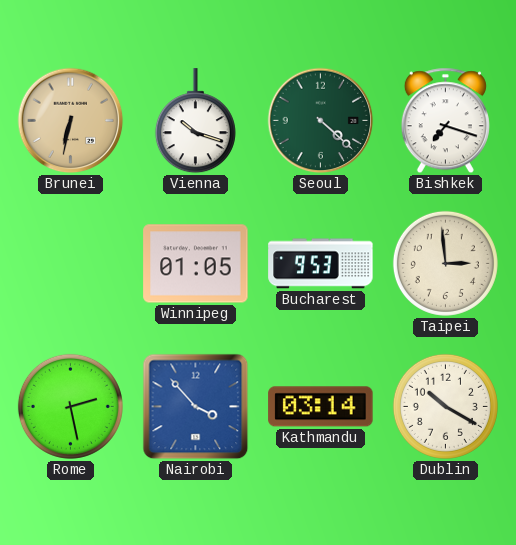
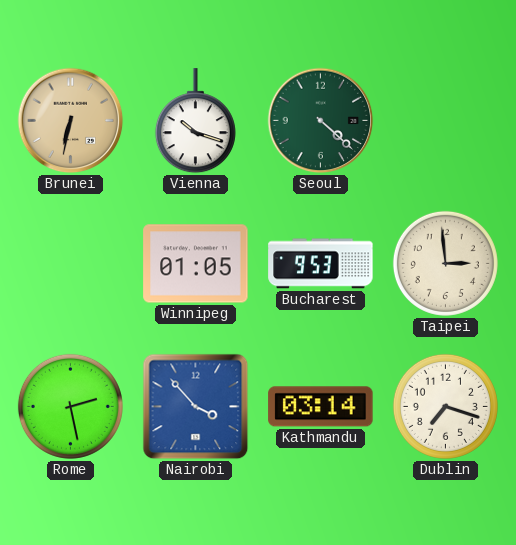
Bishkek: 7:18 -> none
Dublin: 10:20 -> 7:18
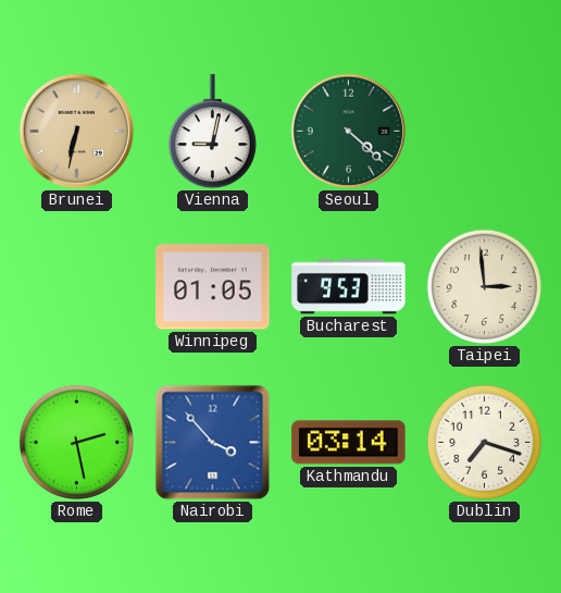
Vienna: 10:18 -> 9:02
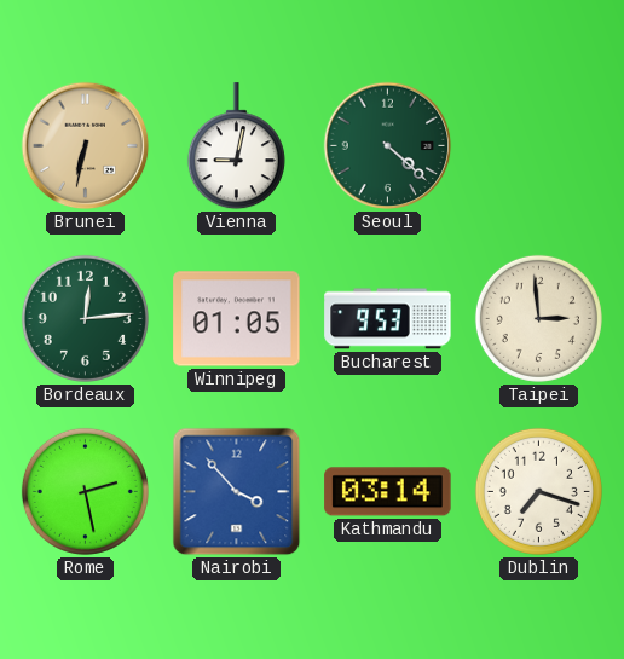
Bordeaux: none -> 12:14
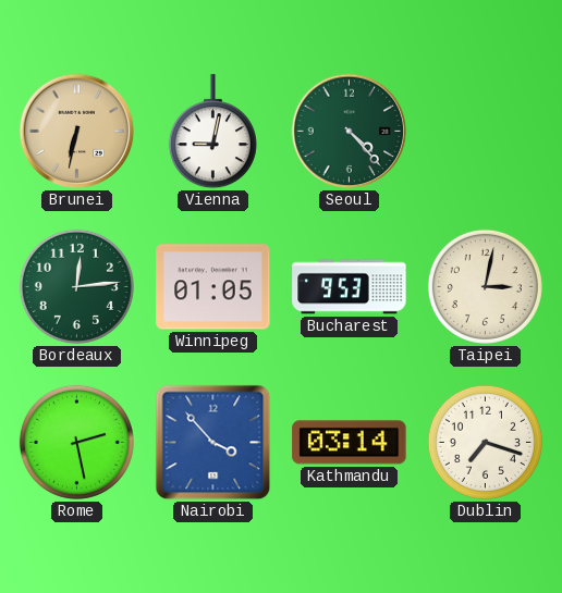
Seoul: 4:22 -> 4:23
Taipei: 2:59 -> 3:02
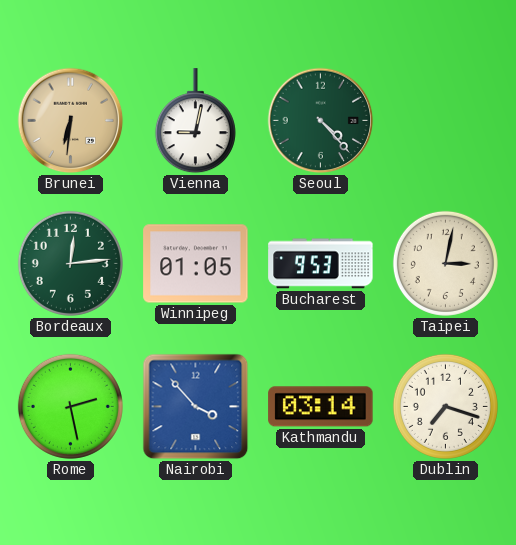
Brunei: 6:32 -> 6:31
